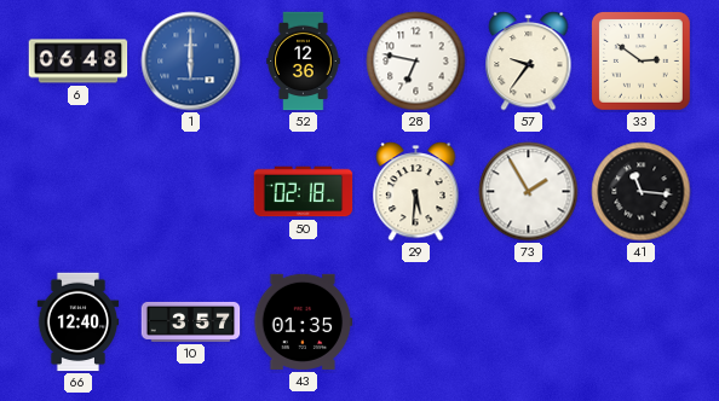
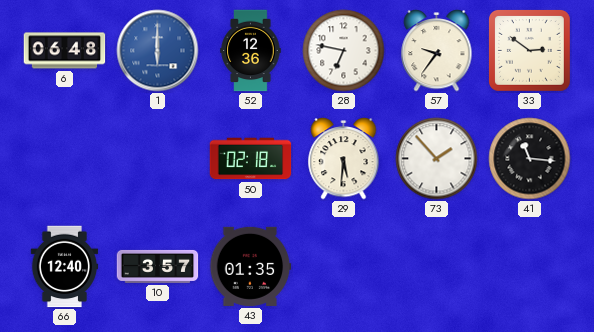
73: 1:55 -> 1:53
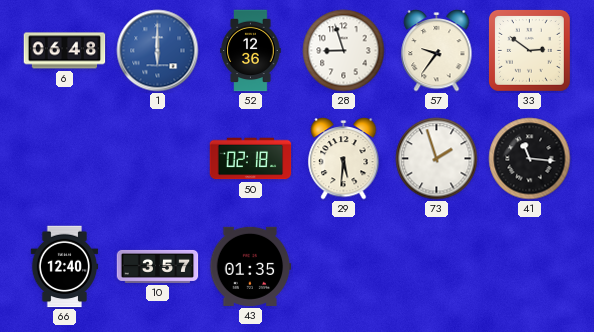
28: 6:47 -> 8:57
73: 1:53 -> 1:57
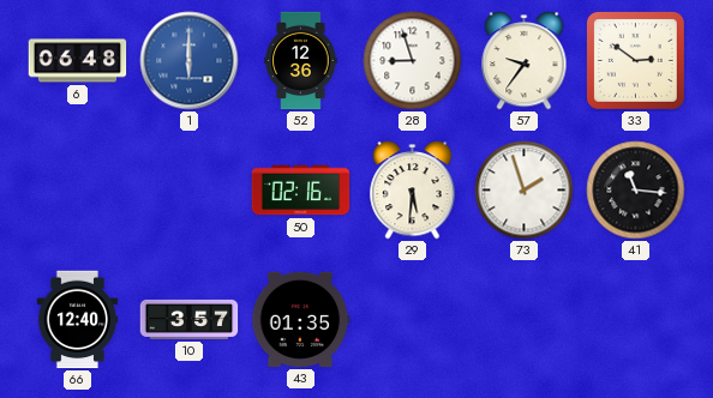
50: 02:18 -> 02:16
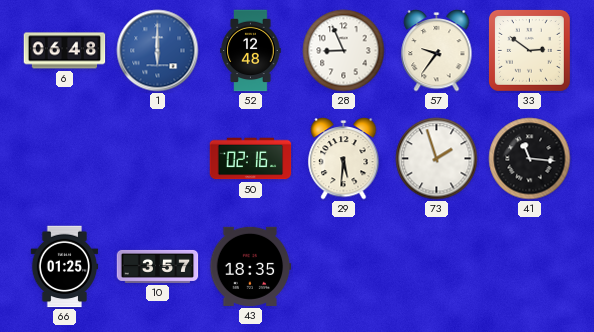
52: 12:36 -> 12:48
28: 8:57 -> 8:56
66: 12:40 -> 01:25
43: 01:35 -> 18:35
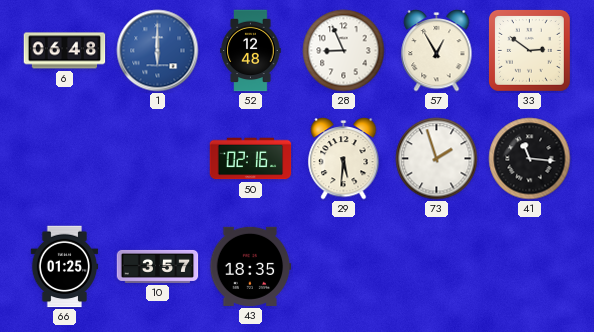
57: 9:36 -> 12:55
